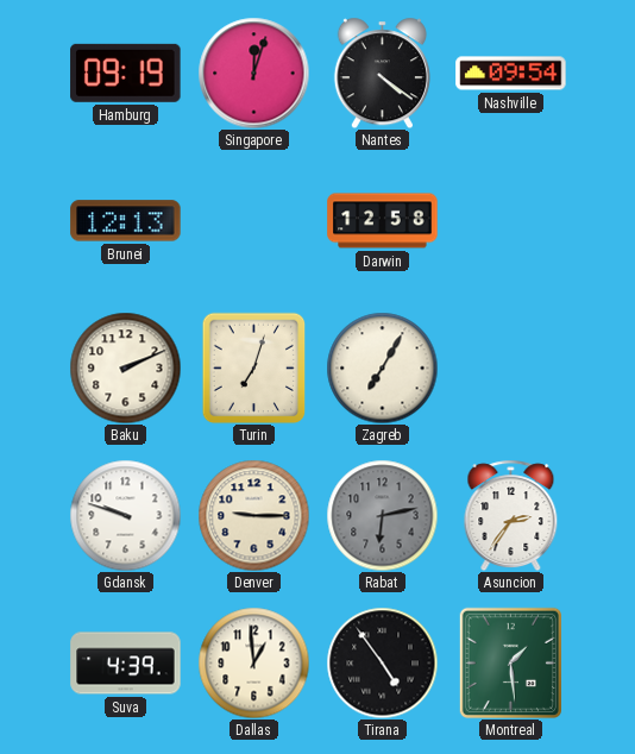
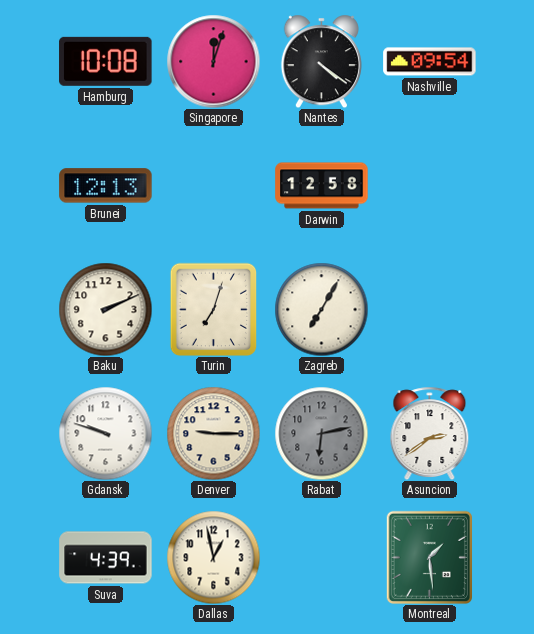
Hamburg: 09:19 -> 10:08
Asuncion: 2:36 -> 2:39
Dallas: 12:59 -> 12:58
Tirana: 4:54 -> none
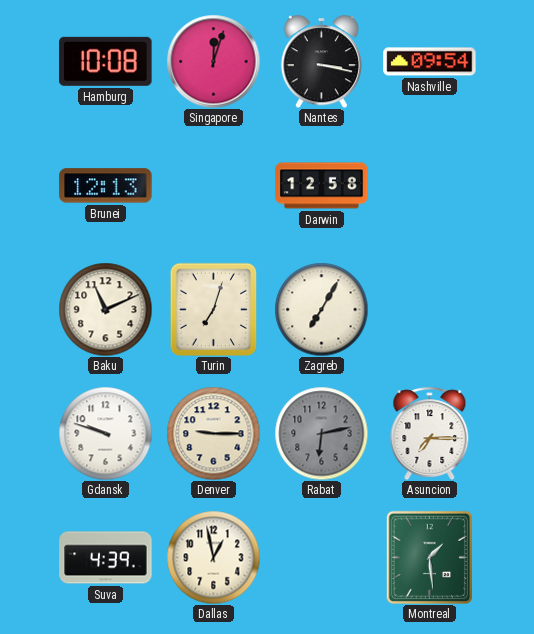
Nantes: 4:21 -> 3:17
Baku: 2:11 -> 11:11
Asuncion: 2:39 -> 7:15
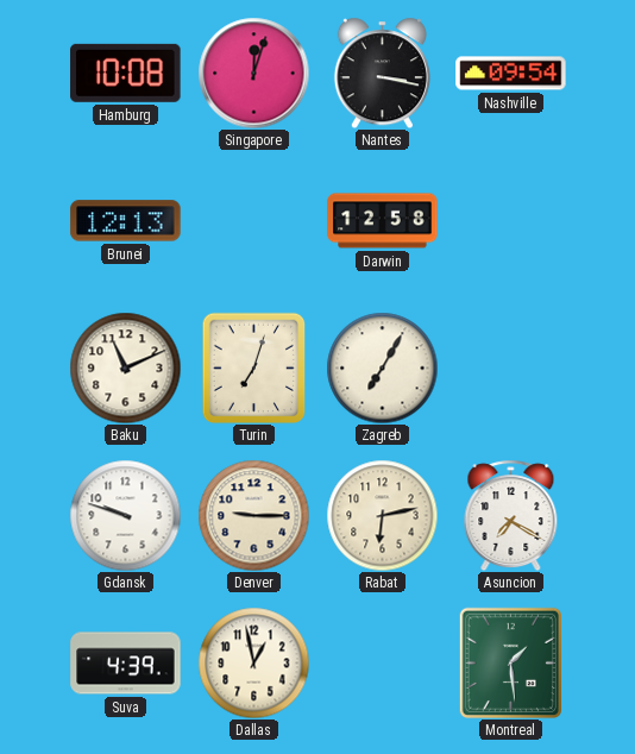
Rabat dial: grey -> cream
Asuncion: 7:15 -> 7:20
